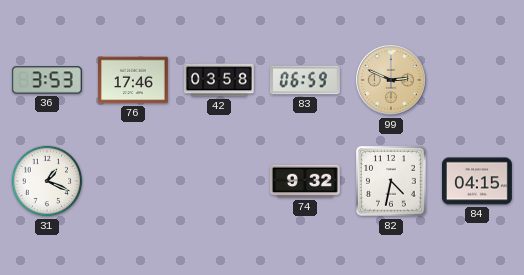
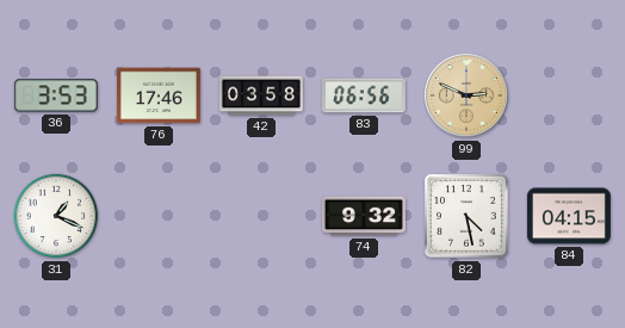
83: 06:59 -> 06:56
82: 4:32 -> 4:28
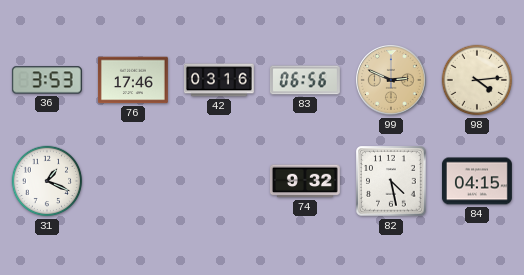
42: 03:58 -> 03:16
98: none -> 4:14
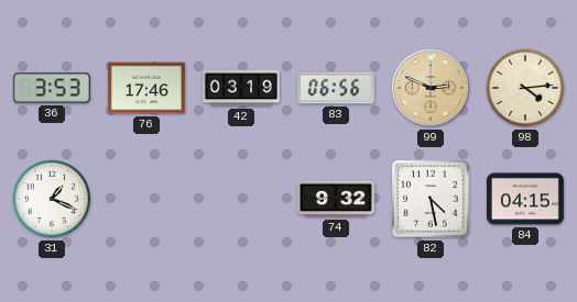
42: 03:16 -> 03:19
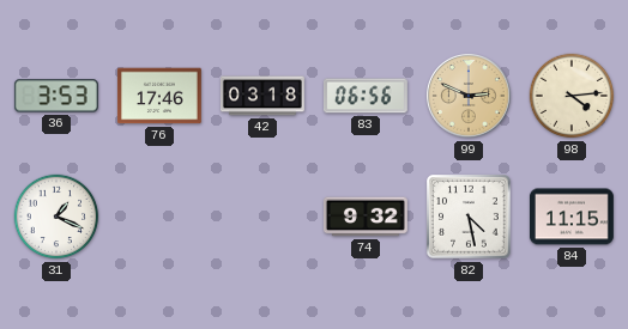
42: 03:19 -> 03:18
84: 04:15 -> 11:15
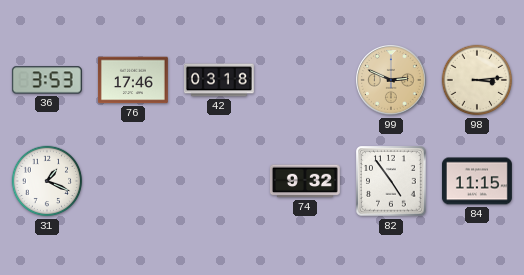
83: 06:56 -> none
98: 4:14 -> 3:14
82: 4:28 -> 4:54
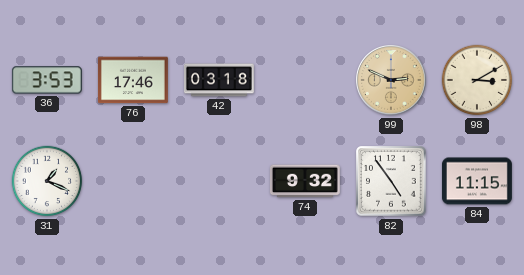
98: 3:14 -> 3:10
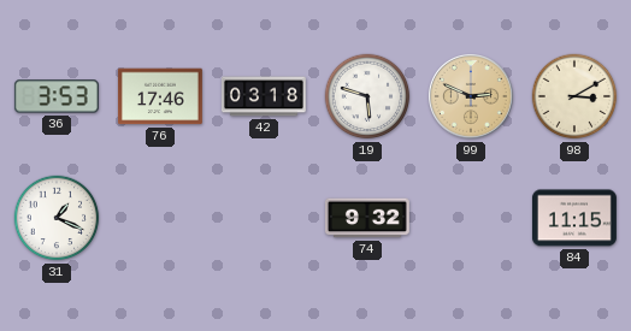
19: none -> 5:48
82: 4:54 -> none
